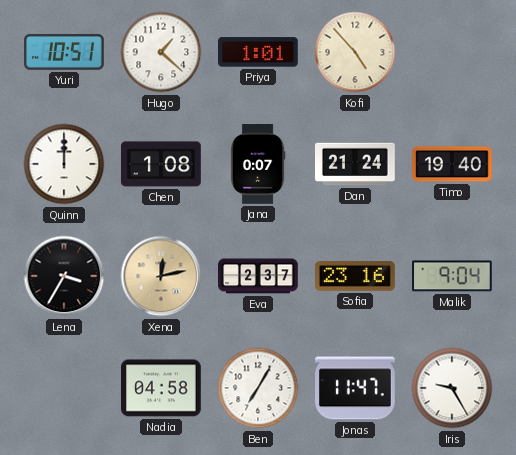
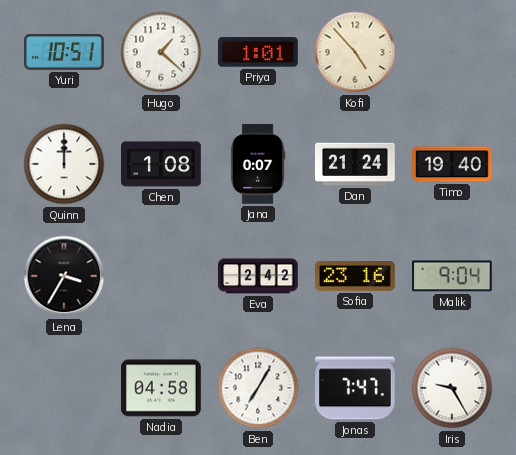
Xena: 12:13 -> none
Eva: 2:37 -> 2:42
Jonas: 11:47 -> 7:47
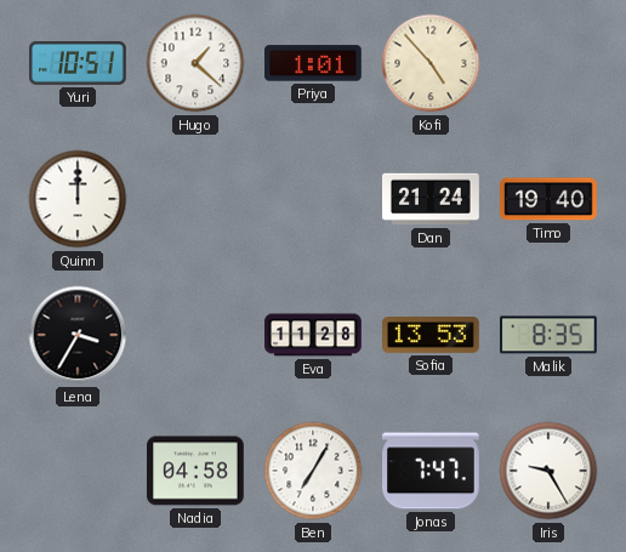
Chen: 1:08 -> none
Jana: 0:07 -> none
Eva: 2:42 -> 11:28
Sofia: 23:16 -> 13:53
Malik: 9:04 -> 8:35
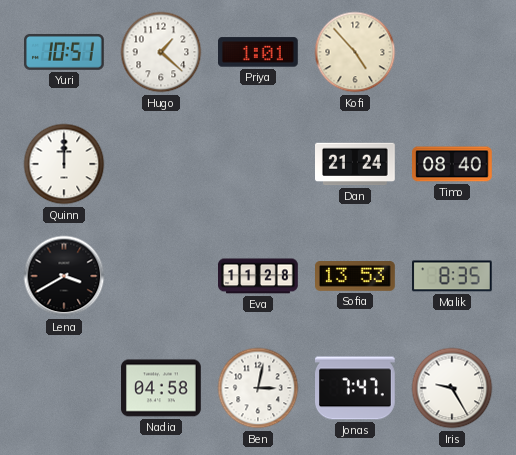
Timo: 19:40 -> 08:40
Lena: 3:35 -> 3:40
Ben: 7:05 -> 3:02
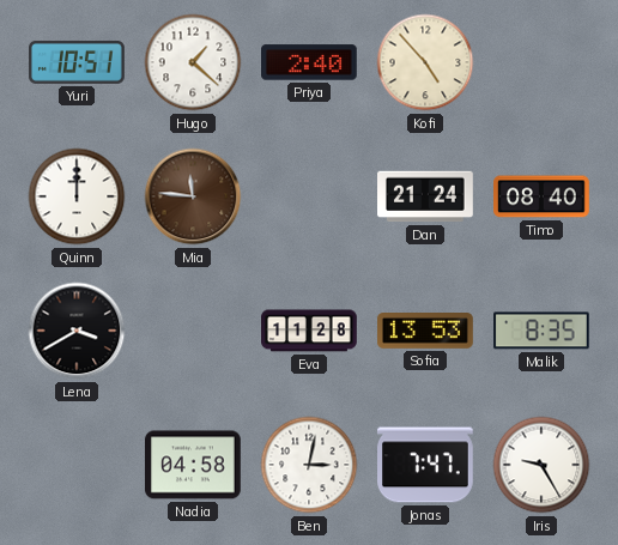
Priya: 1:01 -> 2:40
Mia: none -> 11:46
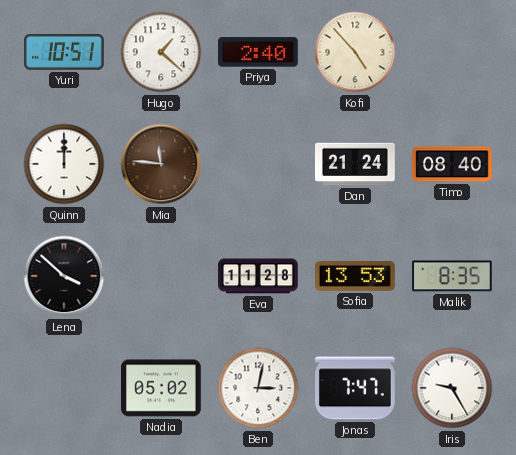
Lena: 3:40 -> 3:52
Nadia: 04:58 -> 05:02
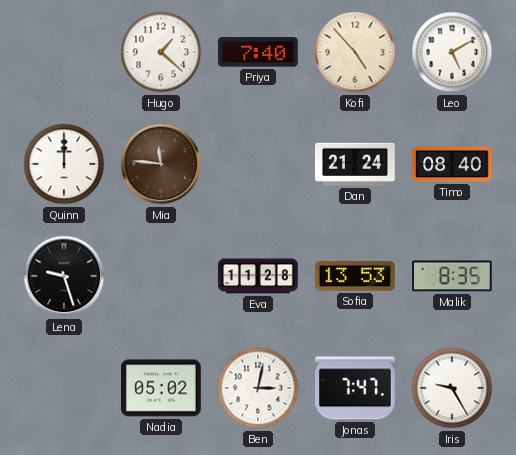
Yuri: 10:51 -> none
Priya: 2:40 -> 7:40
Leo: none -> 5:10
Lena: 3:52 -> 9:27
